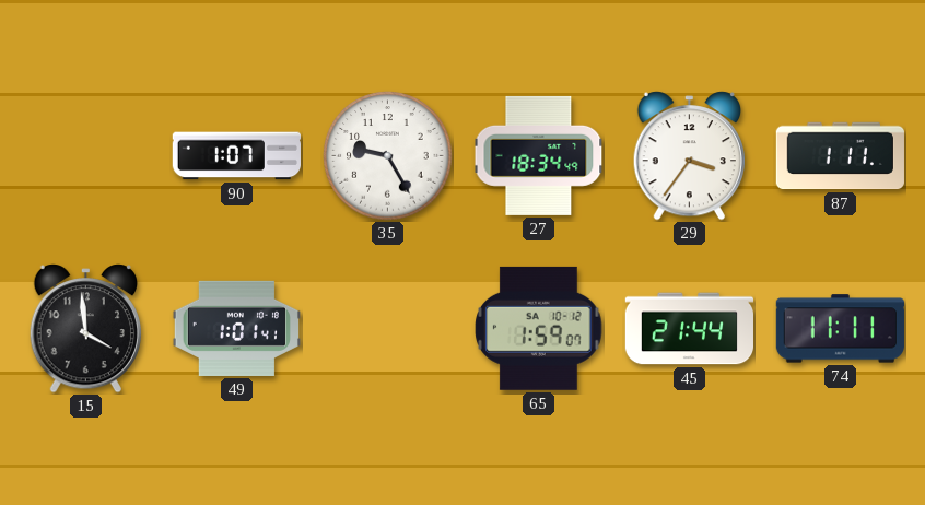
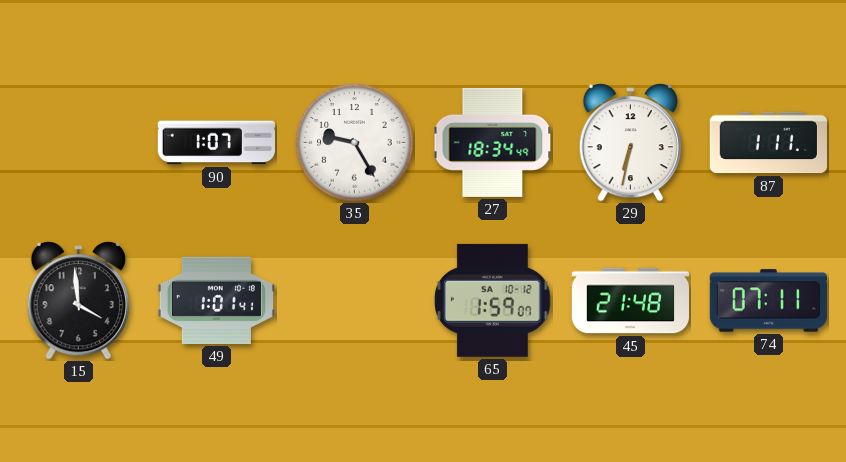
29: 3:36 -> 6:32
45: 21:44 -> 21:48
74: 11:11 -> 07:11
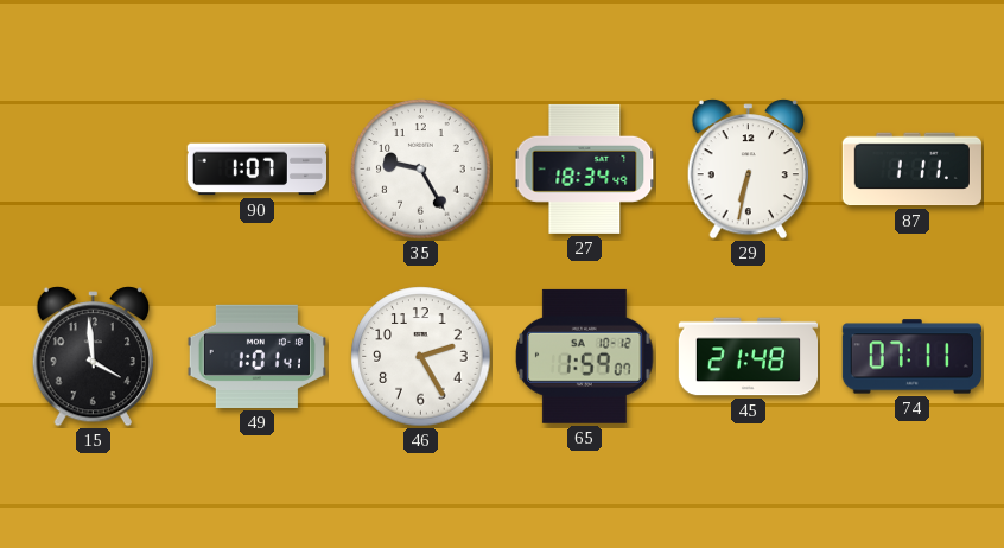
46: none -> 2:25
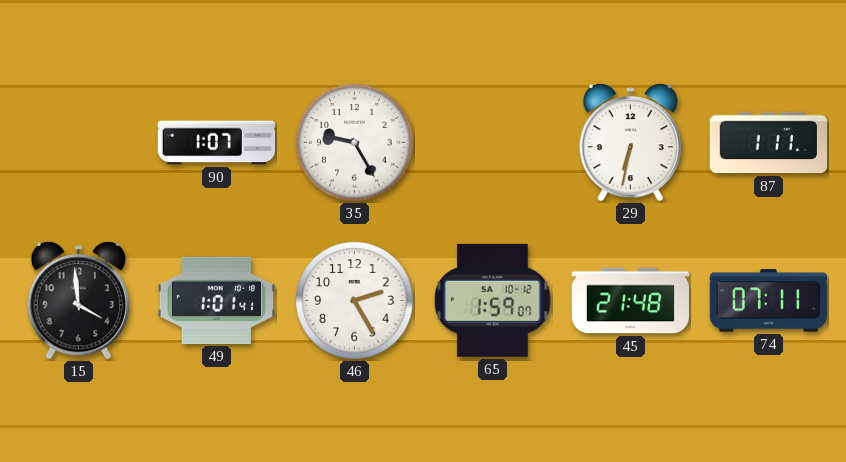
27: 18:34 -> none
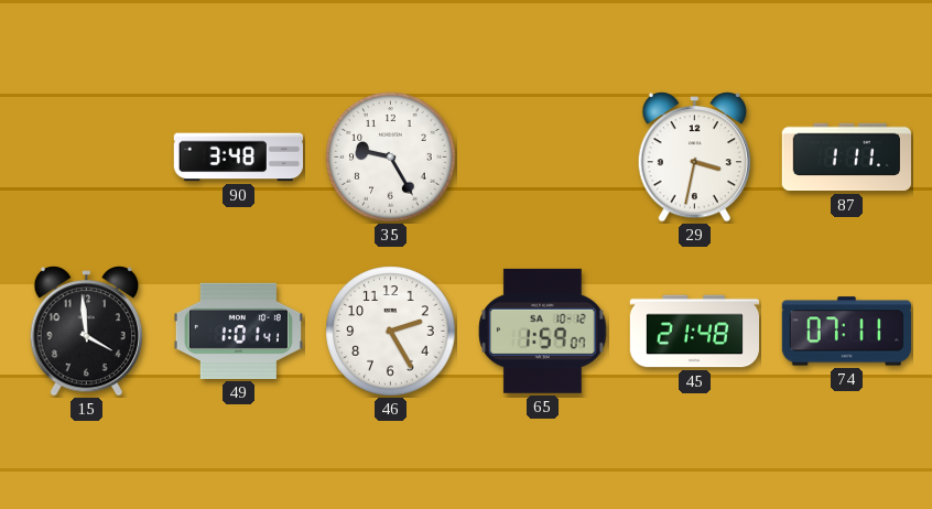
90: 1:07 -> 3:48
29: 6:32 -> 3:32
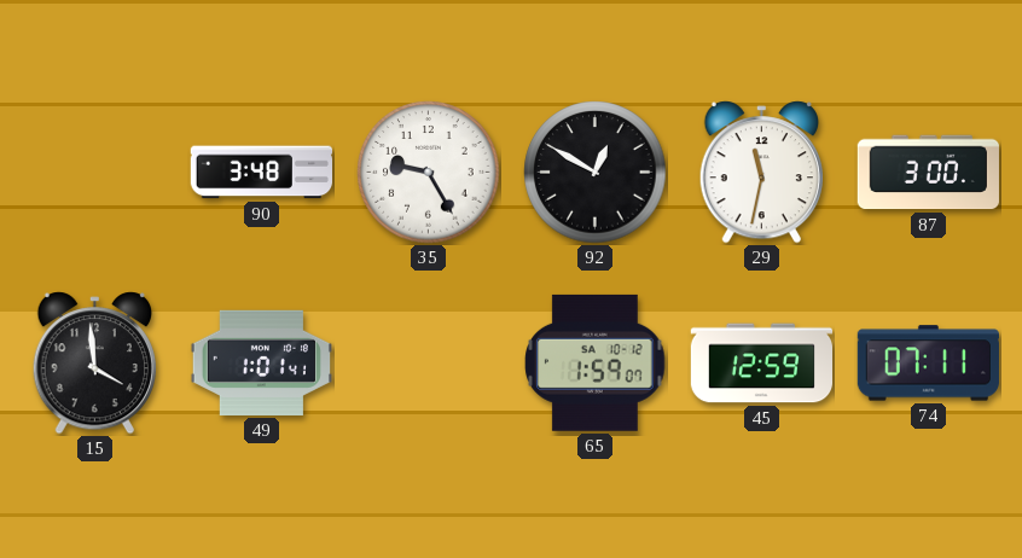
92: none -> 12:50
29: 3:32 -> 11:32
87: 1:11 -> 3:00
46: 2:25 -> none
45: 21:48 -> 12:59
